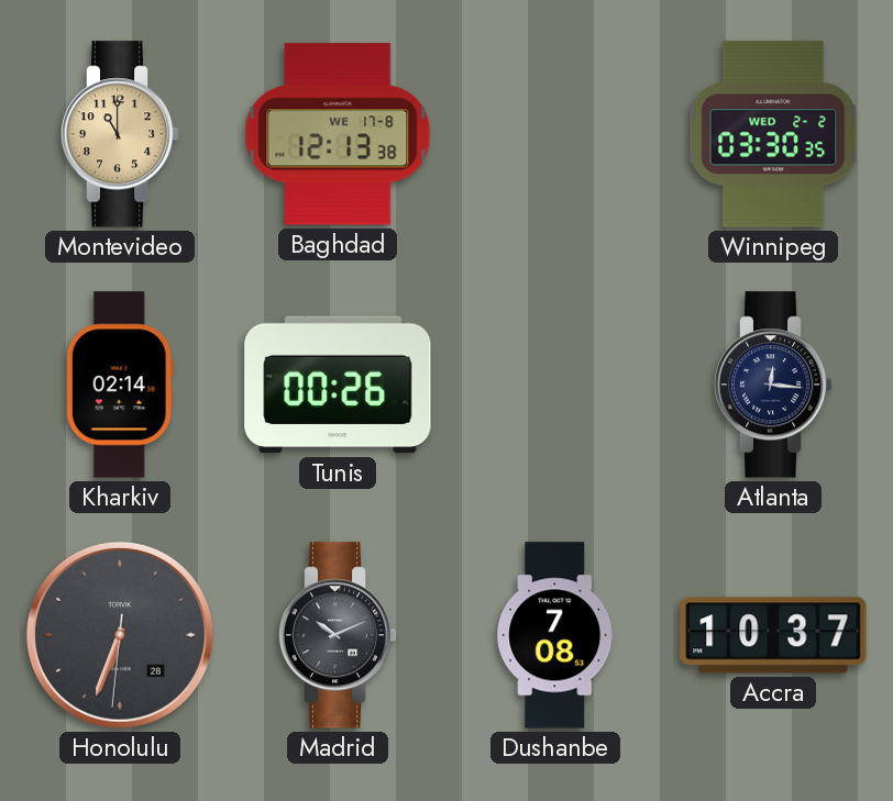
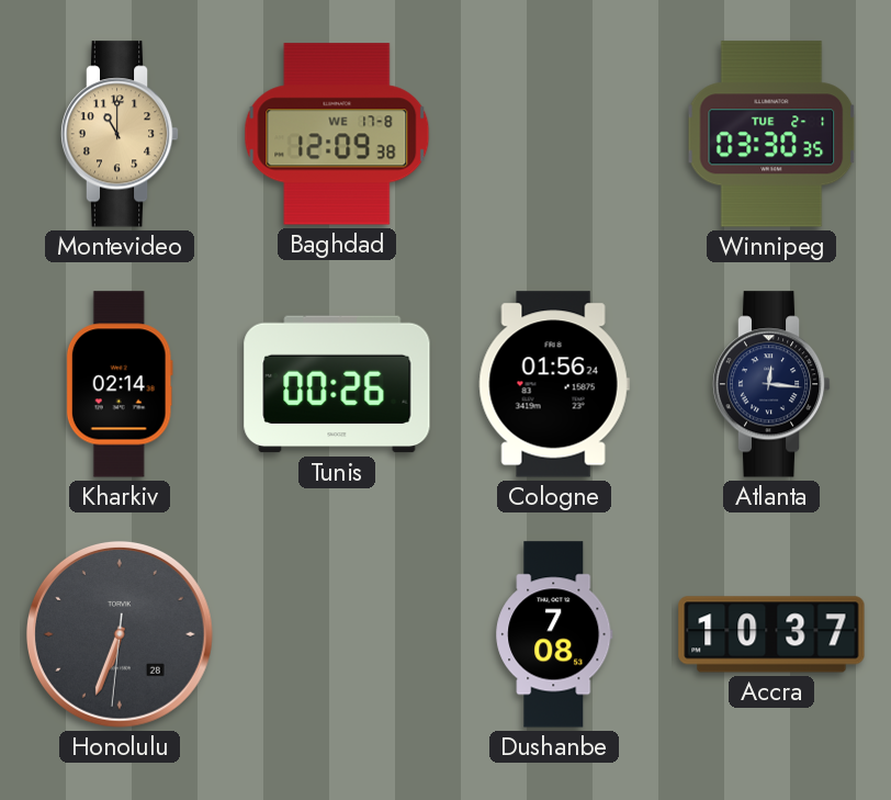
Baghdad: 12:13 -> 12:09
Winnipeg date: WED 2-2 -> TUE 2-1
Cologne: none -> 01:56
Madrid: 10:11 -> none
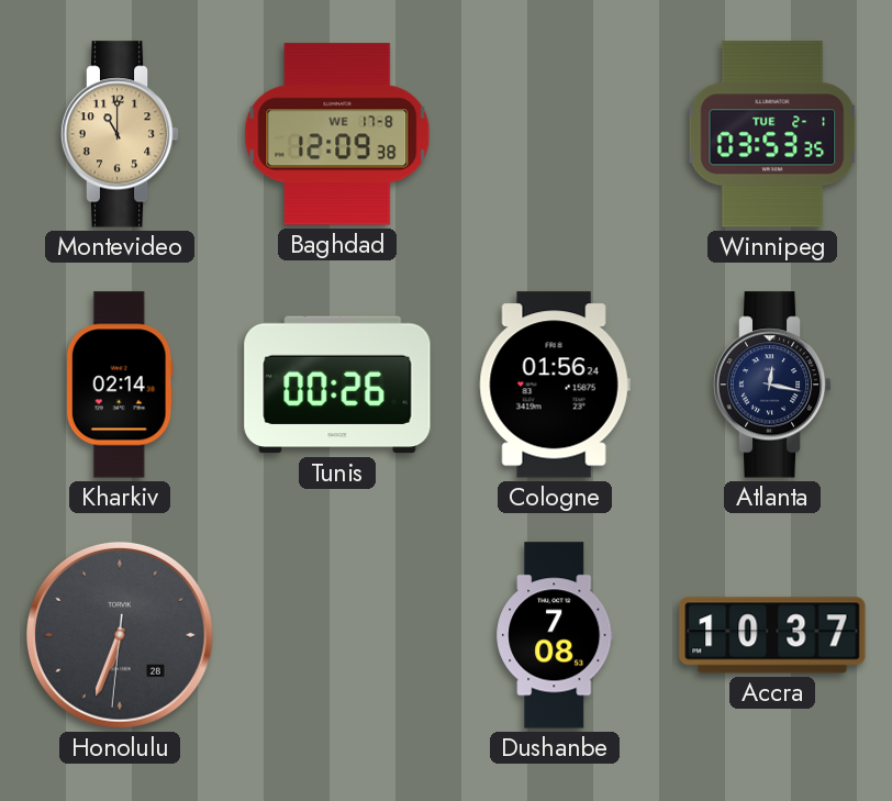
Winnipeg: 03:30 -> 03:53
Atlanta: 12:16 -> 12:17
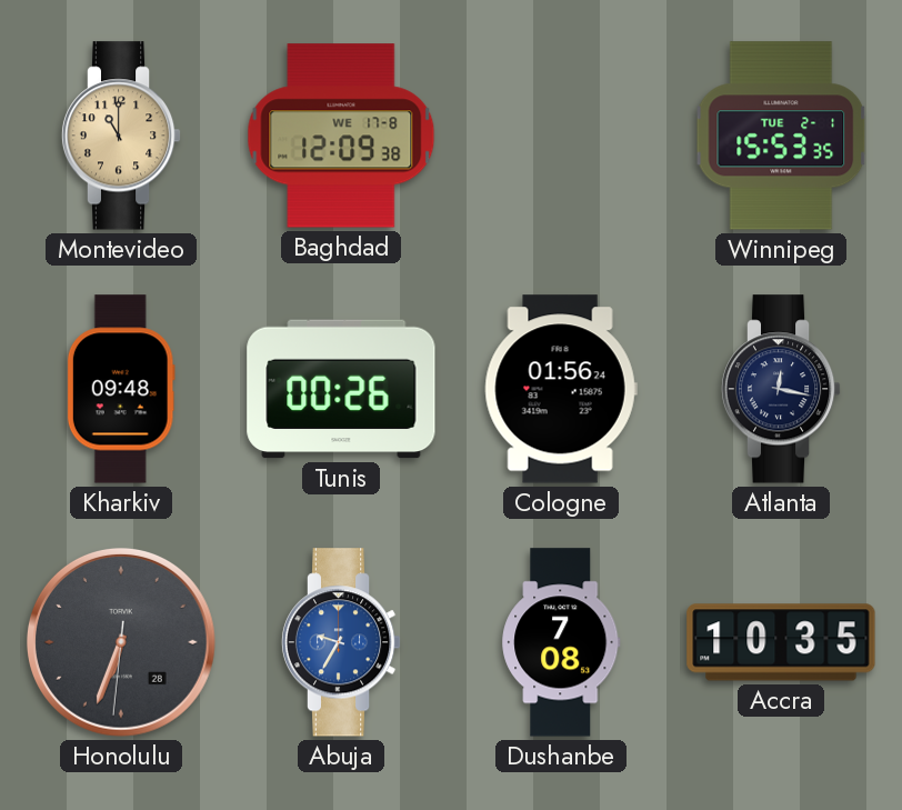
Winnipeg: 03:53 -> 15:53
Kharkiv: 02:14 -> 09:48
Abuja: none -> 9:35
Accra: 10:37 -> 10:35
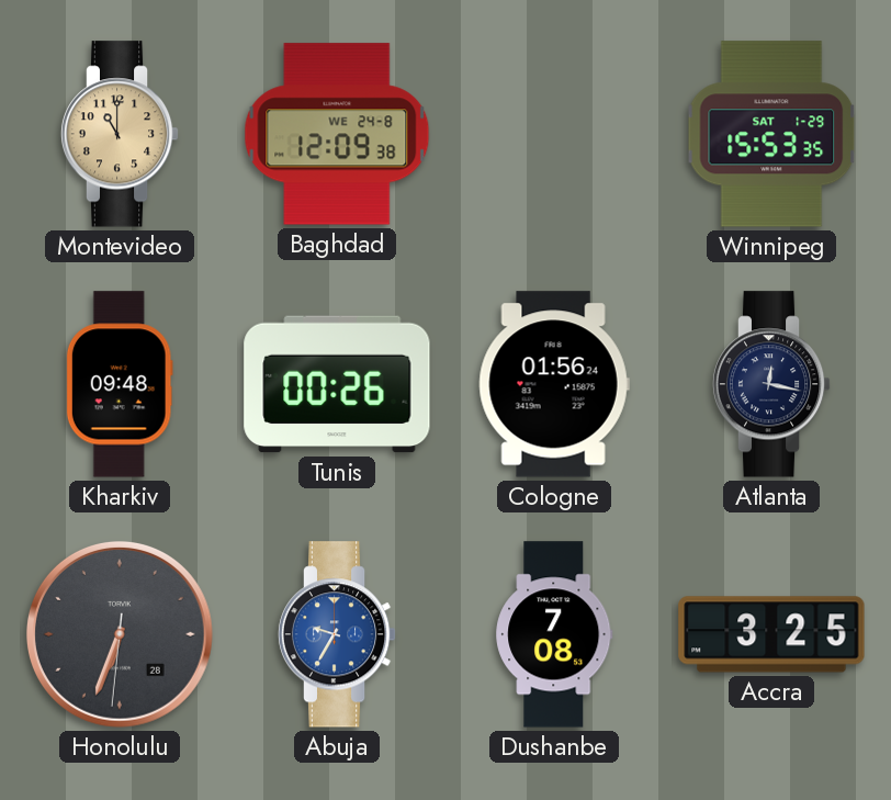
Baghdad date: WE 17-8 -> WE 24-8
Winnipeg date: TUE 2-1 -> SAT 1-29
Accra: 10:35 -> 3:25
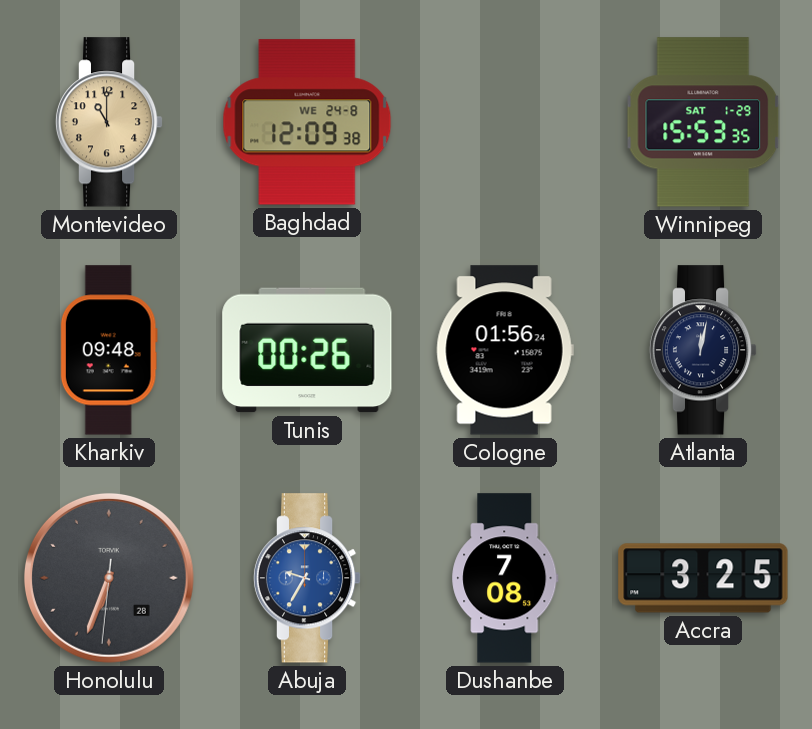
Atlanta: 12:17 -> 12:02
